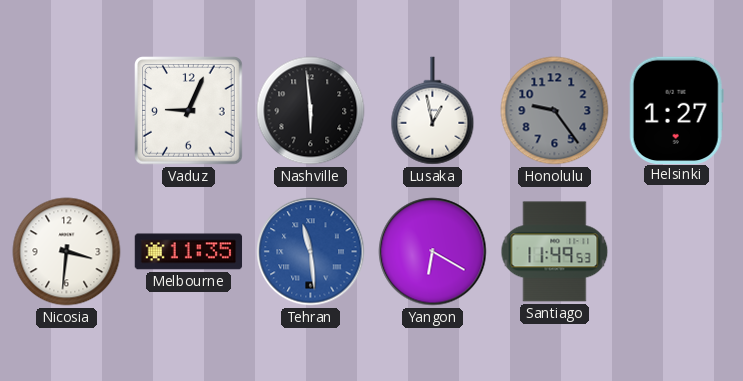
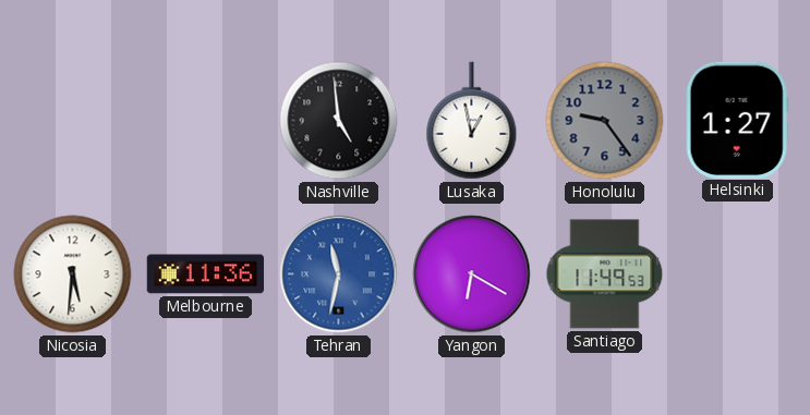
Vaduz: 9:04 -> none
Nashville: 5:59 -> 4:59
Nicosia: 3:31 -> 5:31
Melbourne: 11:35 -> 11:36
Tehran: 11:29 -> 11:32
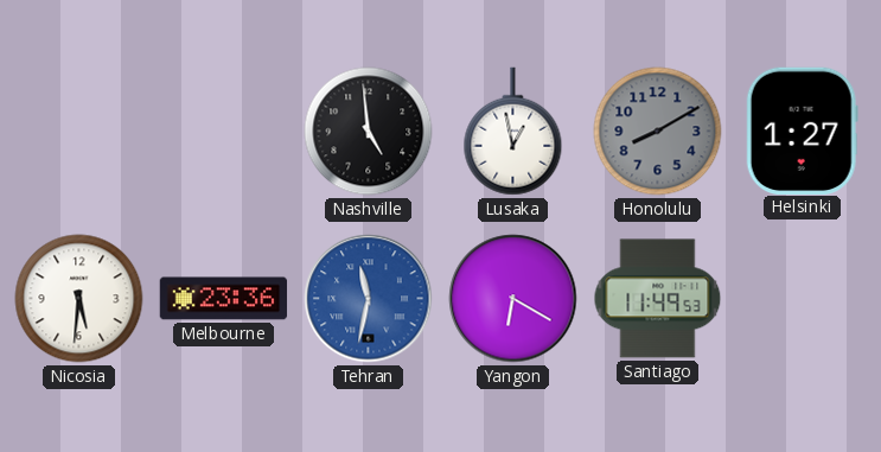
Honolulu: 9:24 -> 8:10
Melbourne: 11:36 -> 23:36
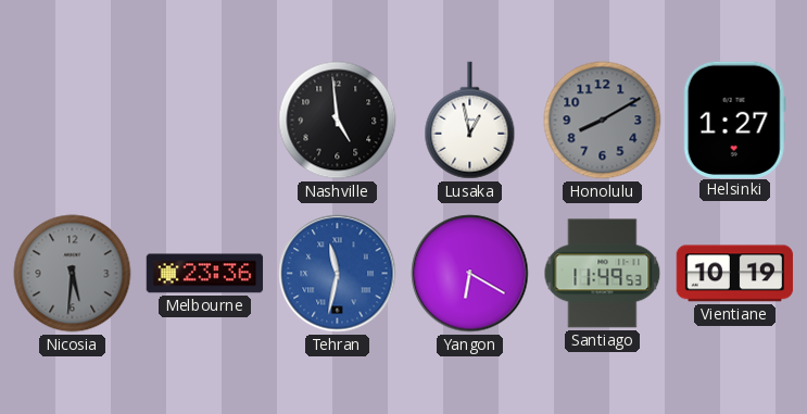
Nicosia dial: white -> grey
Vientiane: none -> 10:19
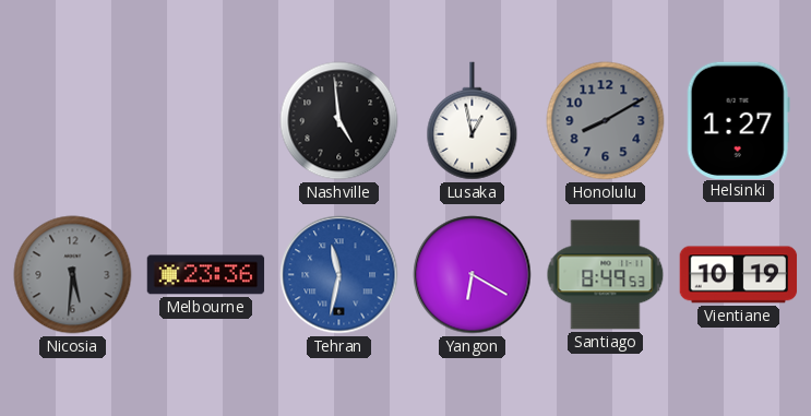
Santiago: 11:49 -> 8:49
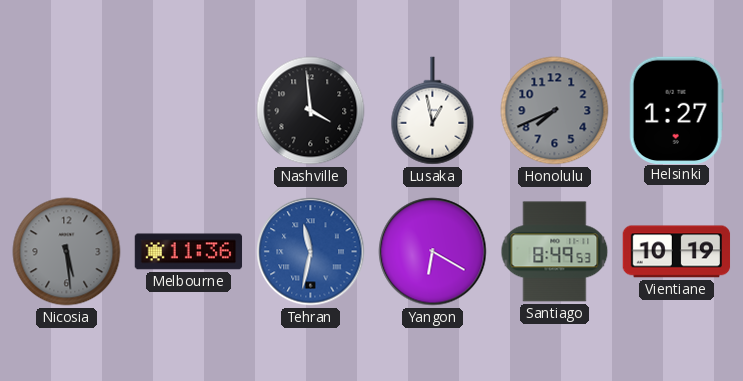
Nashville: 4:59 -> 3:59
Honolulu: 8:10 -> 7:41
Nicosia: 5:31 -> 5:29
Melbourne: 23:36 -> 11:36
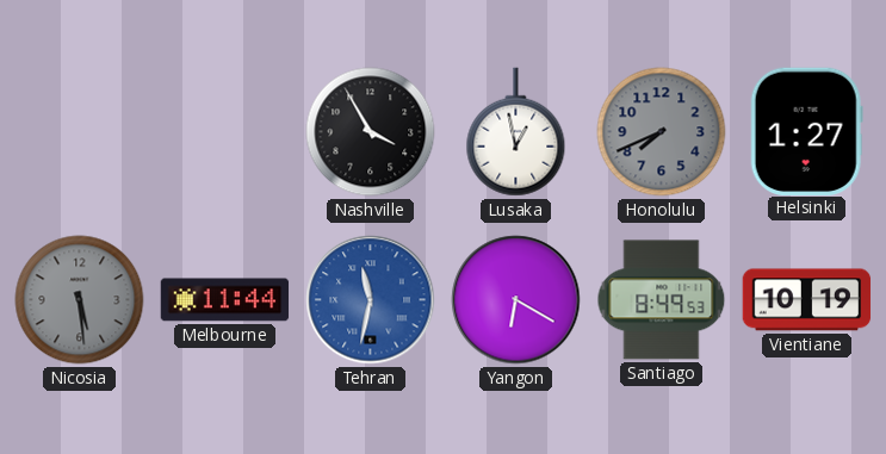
Nashville: 3:59 -> 3:55
Melbourne: 11:36 -> 11:44
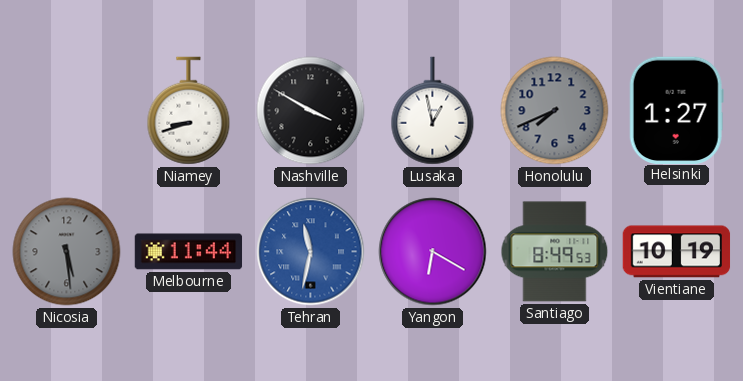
Niamey: none -> 8:42
Nashville: 3:55 -> 3:50
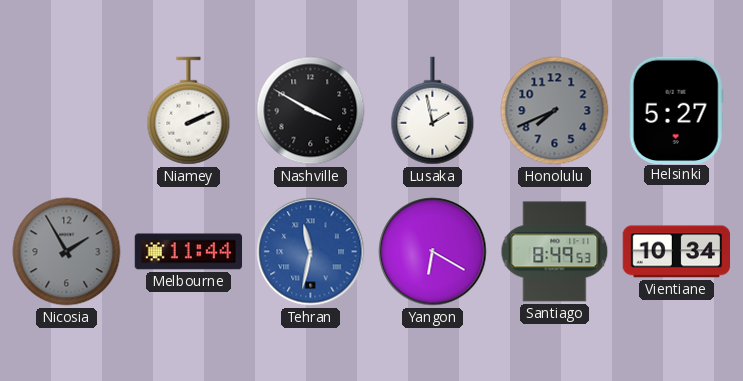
Niamey: 8:42 -> 2:11
Lusaka: 12:58 -> 1:58
Helsinki: 1:27 -> 5:27
Nicosia: 5:29 -> 1:55
Vientiane: 10:19 -> 10:34
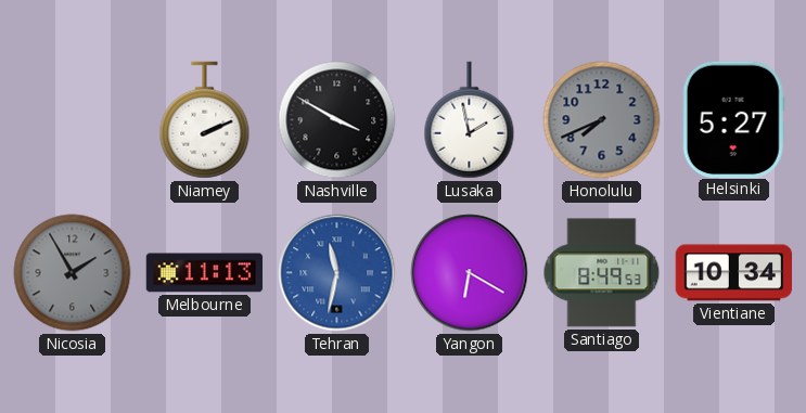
Melbourne: 11:44 -> 11:13
